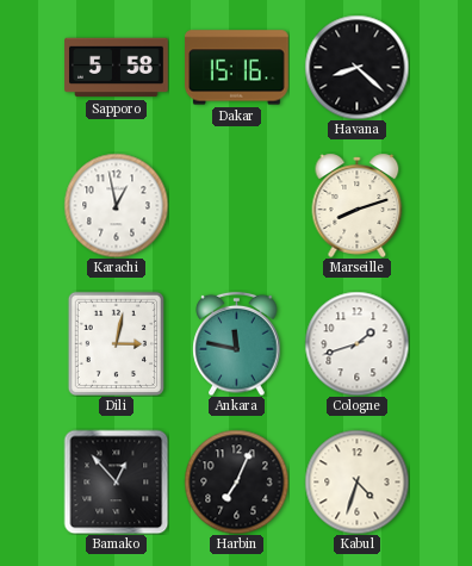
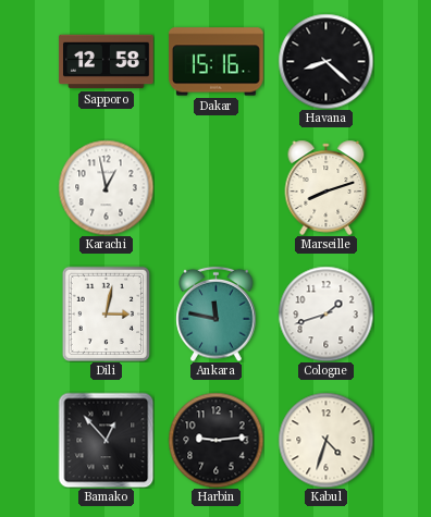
Sapporo: 5:58 -> 12:58
Harbin: 7:04 -> 9:14
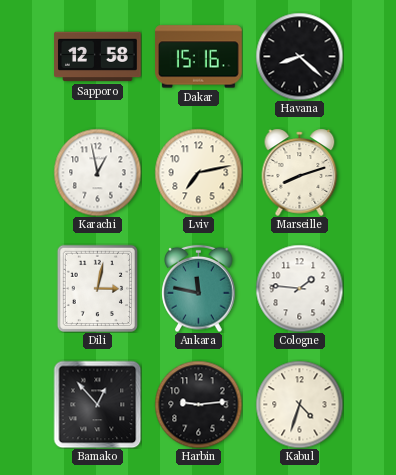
Lviv: none -> 7:13
Cologne: 1:42 -> 1:46
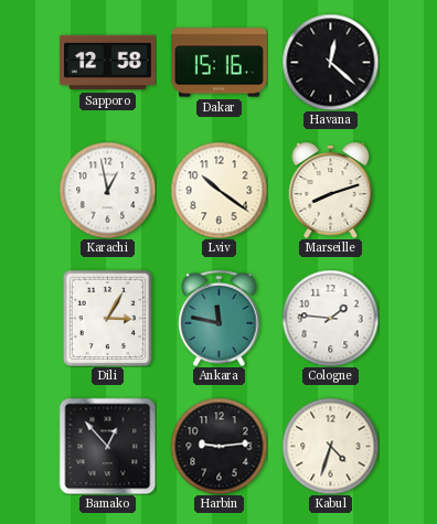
Havana: 8:22 -> 12:22
Lviv: 7:13 -> 10:21
Dili: 3:02 -> 3:05
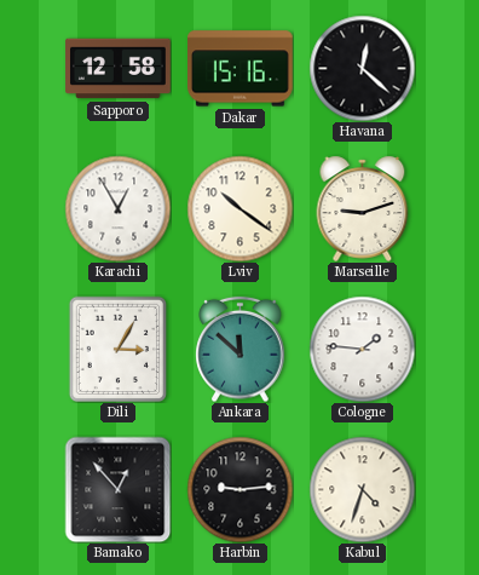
Karachi: 12:58 -> 12:55
Marseille: 8:12 -> 9:12
Ankara: 11:47 -> 11:52
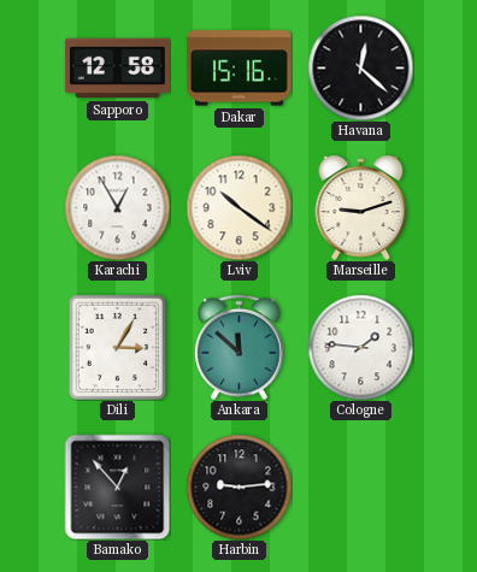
Kabul: 4:33 -> none
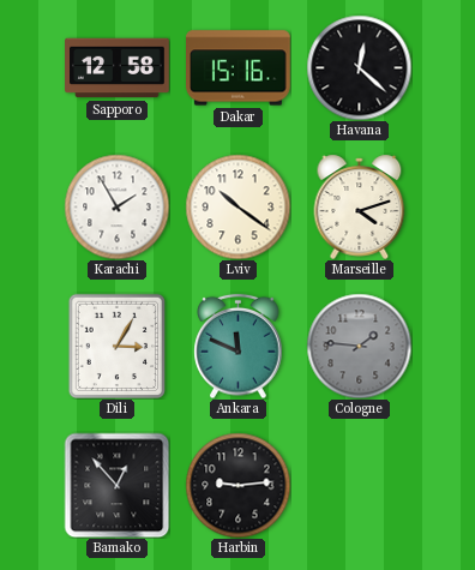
Karachi: 12:55 -> 1:55
Marseille: 9:12 -> 4:12
Ankara: 11:52 -> 11:49
Cologne dial: white -> grey
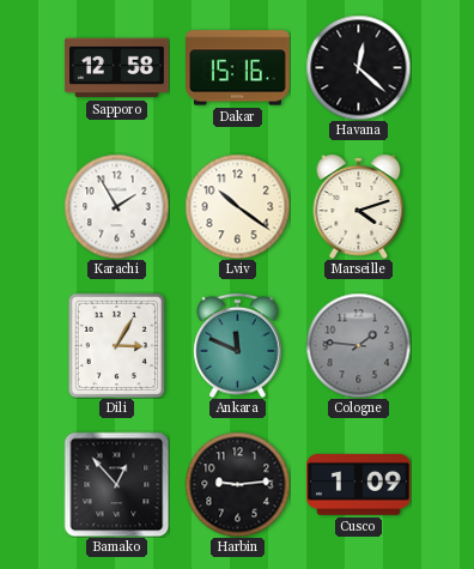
Cusco: none -> 1:09
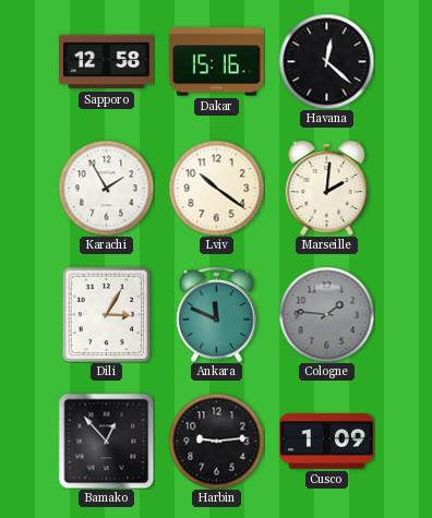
Marseille: 4:12 -> 2:01
